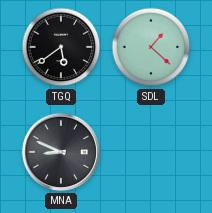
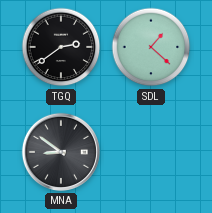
TGQ: 5:39 -> 2:39
MNA: 8:49 -> 8:51
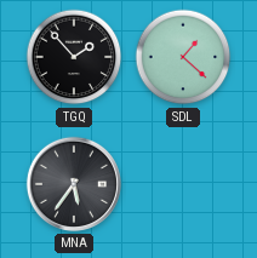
TGQ: 2:39 -> 1:53
MNA: 8:51 -> 5:36
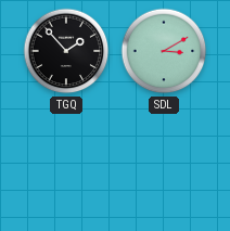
SDL: 1:22 -> 3:10
MNA: 5:36 -> none
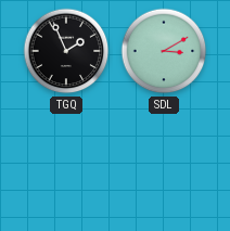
TGQ: 1:53 -> 1:56
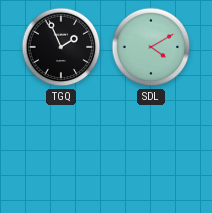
SDL: 3:10 -> 4:10
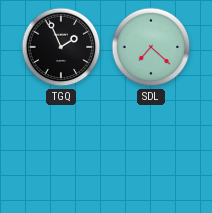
SDL: 4:10 -> 7:22
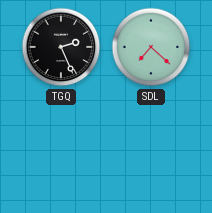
TGQ: 1:56 -> 2:26
